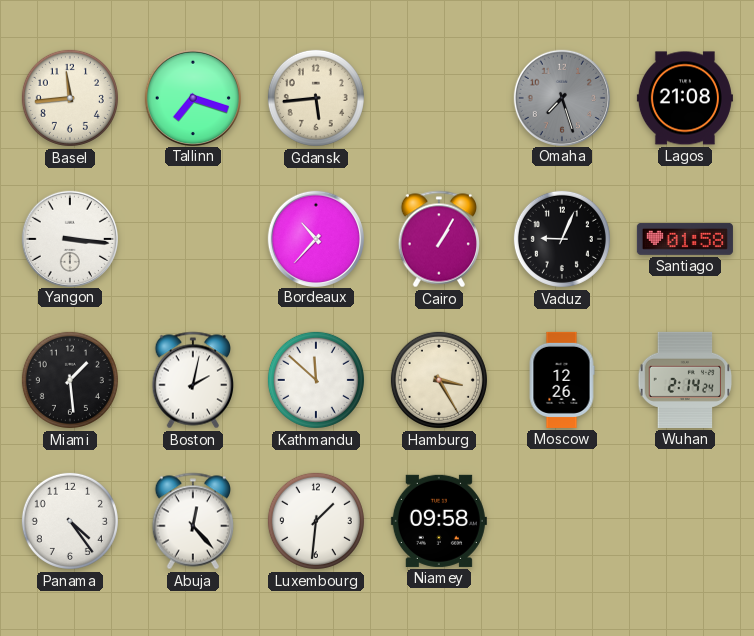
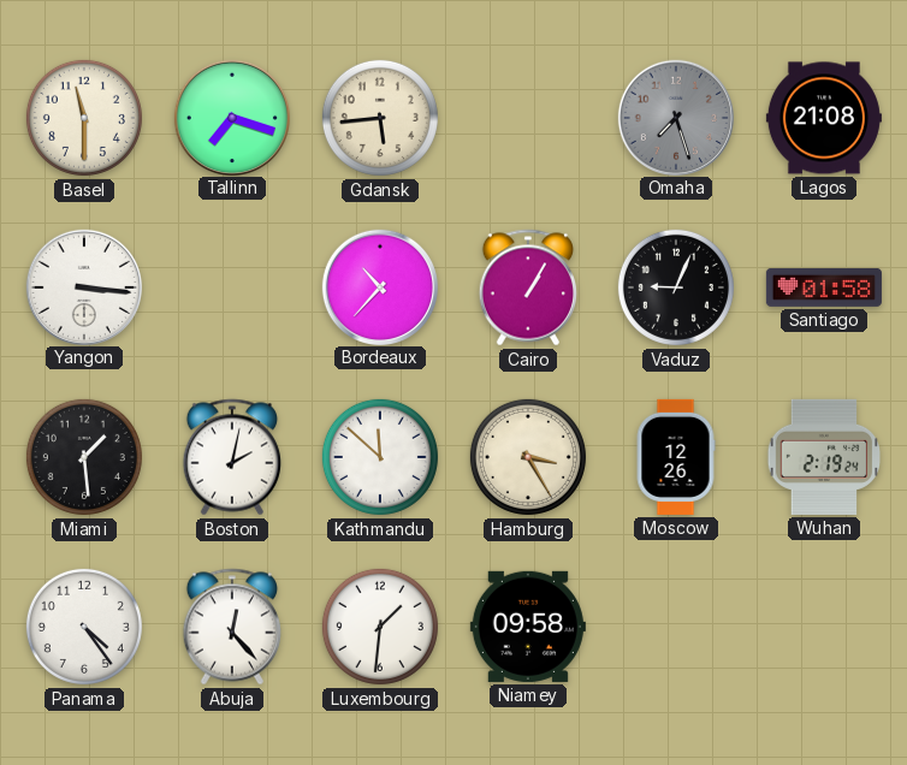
Basel: 11:44 -> 11:30
Wuhan: 2:14 -> 2:19
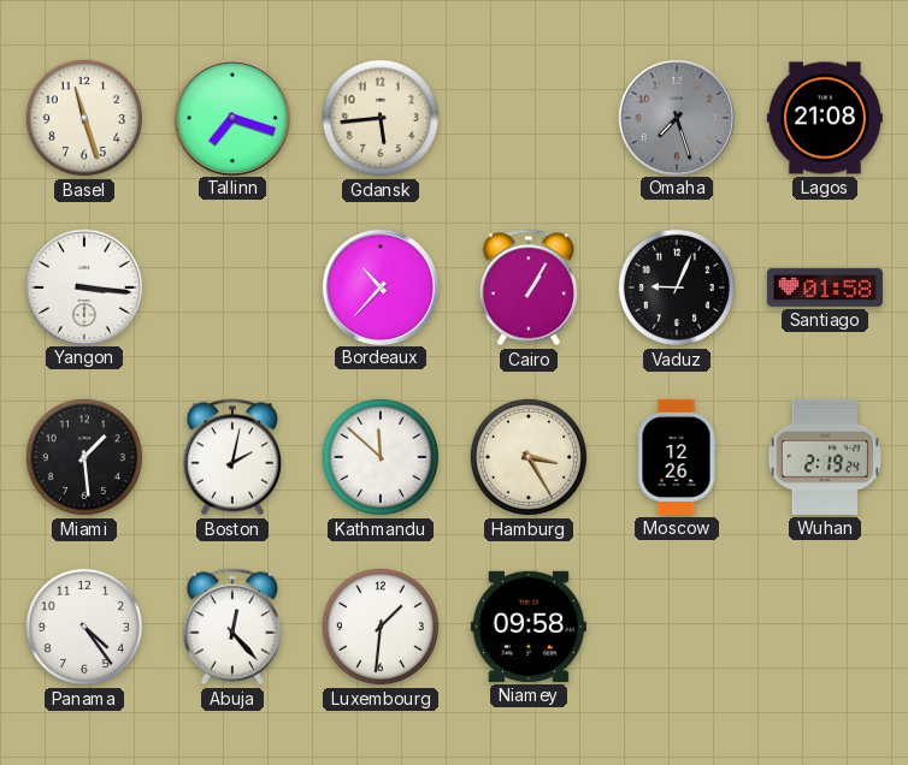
Basel: 11:30 -> 11:27
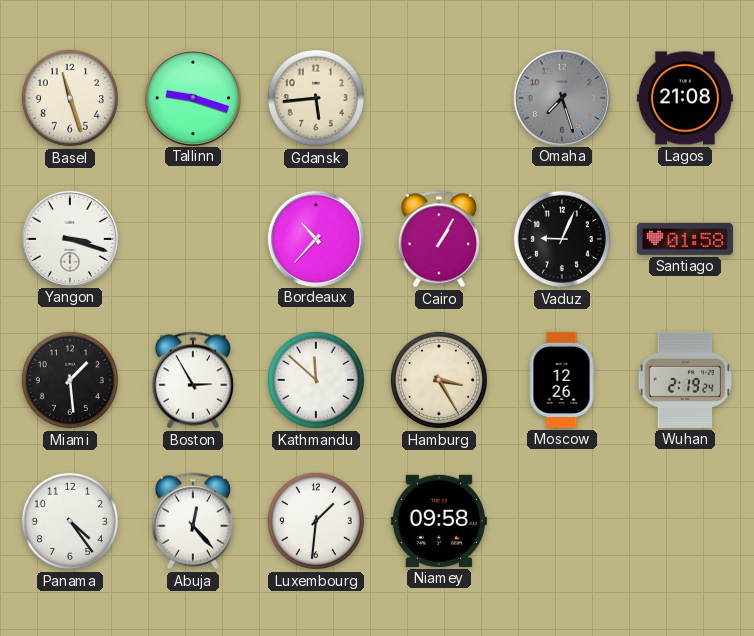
Tallinn: 7:18 -> 9:18
Yangon: 3:16 -> 3:18
Boston: 2:02 -> 2:55
